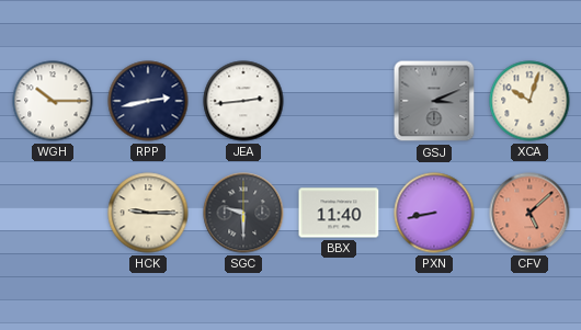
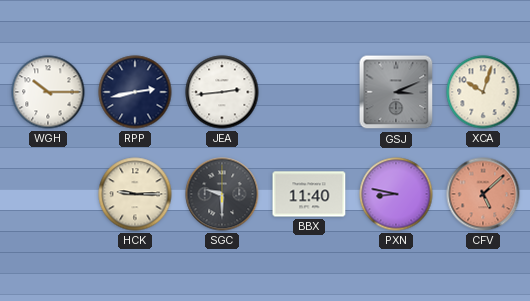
PXN: 8:43 -> 8:47
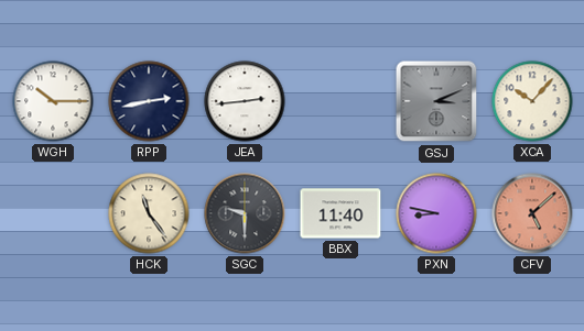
XCA: 10:03 -> 10:07
HCK: 9:15 -> 11:24
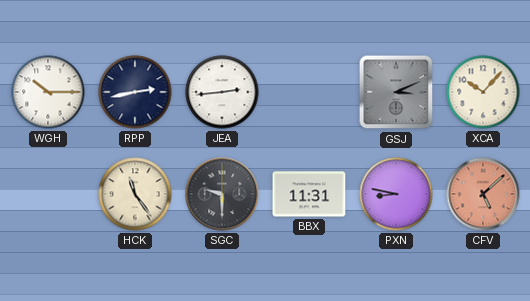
BBX: 11:40 -> 11:31
